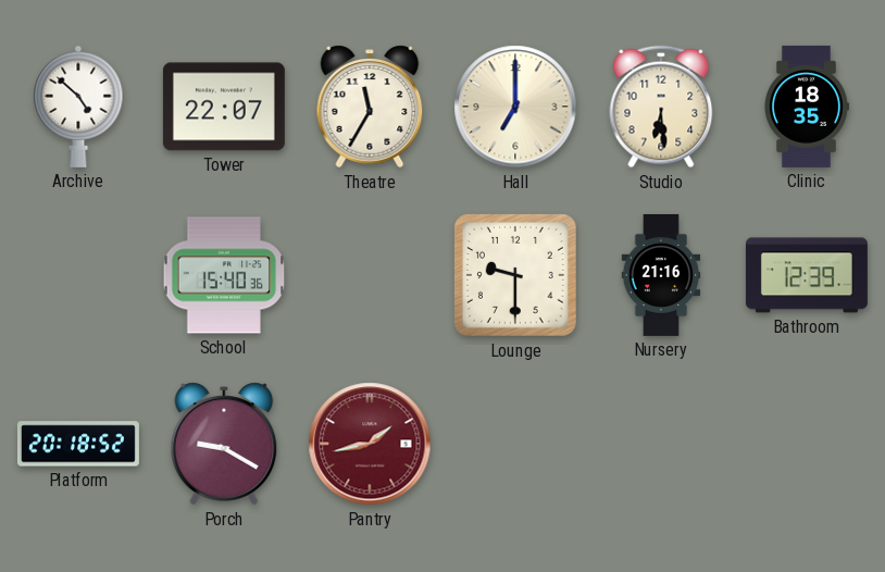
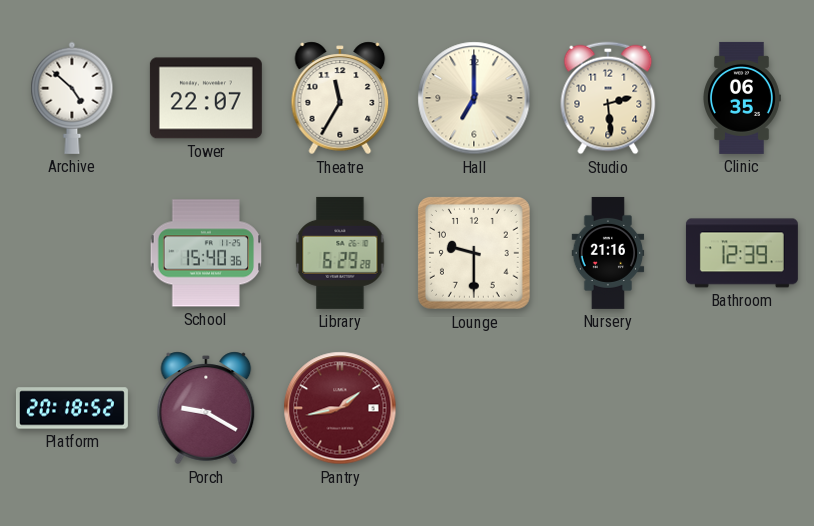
Studio: 6:29 -> 2:29
Clinic: 18:35 -> 06:35
Library: none -> 6:29
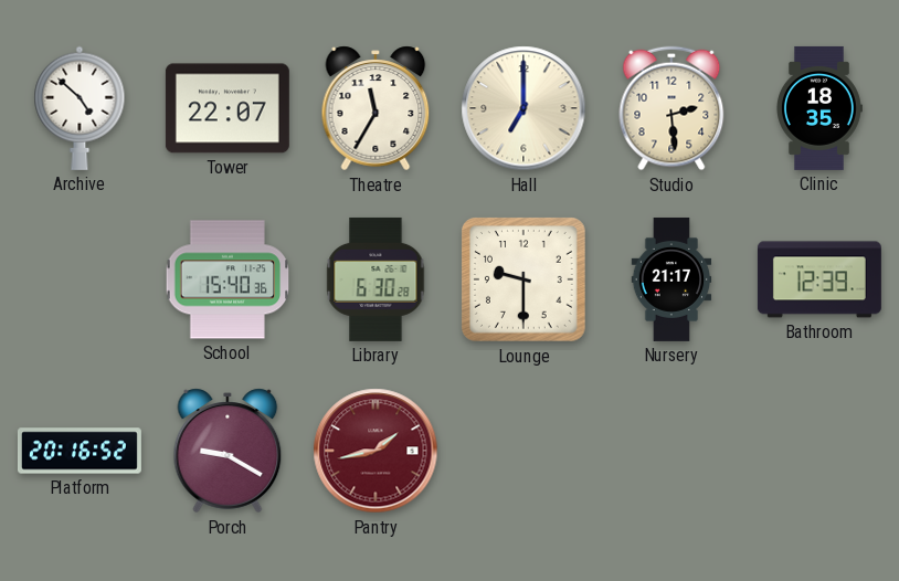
Clinic: 06:35 -> 18:35
Library: 6:29 -> 6:30
Nursery: 21:16 -> 21:17
Platform: 20:18 -> 20:16
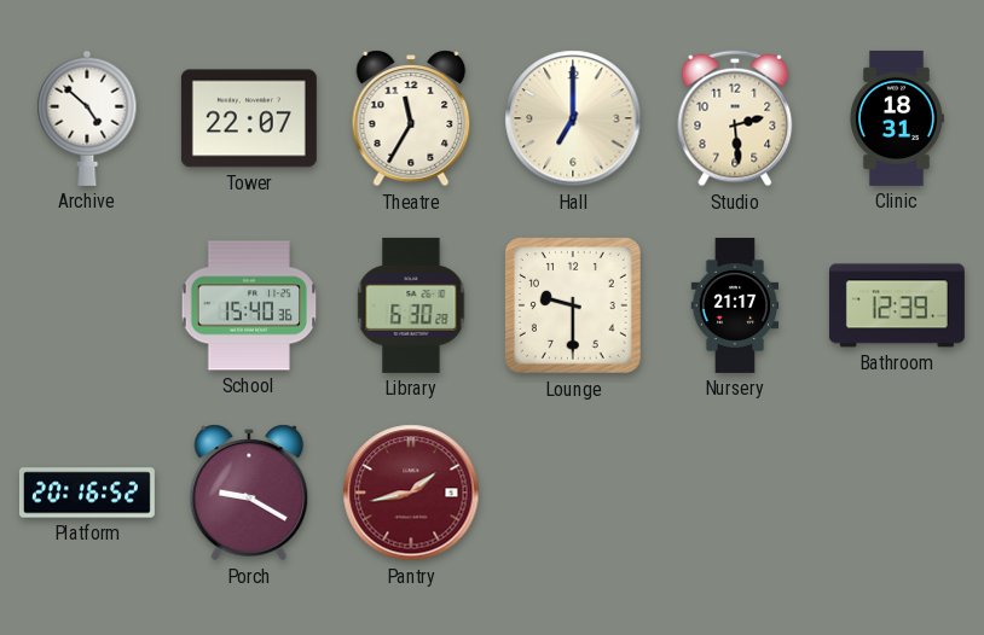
Clinic: 18:35 -> 18:31
